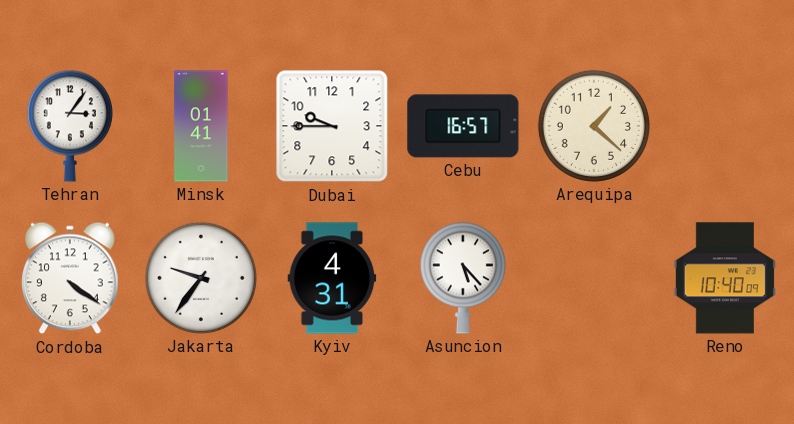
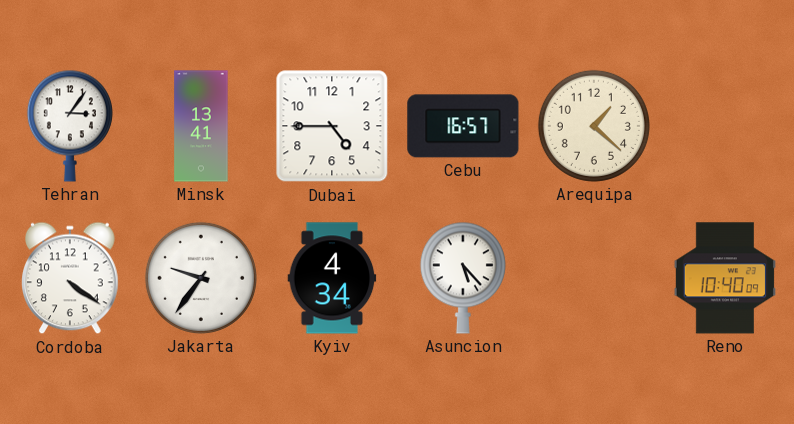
Minsk: 01:41 -> 13:41
Dubai: 9:45 -> 4:45
Kyiv: 4:31 -> 4:34
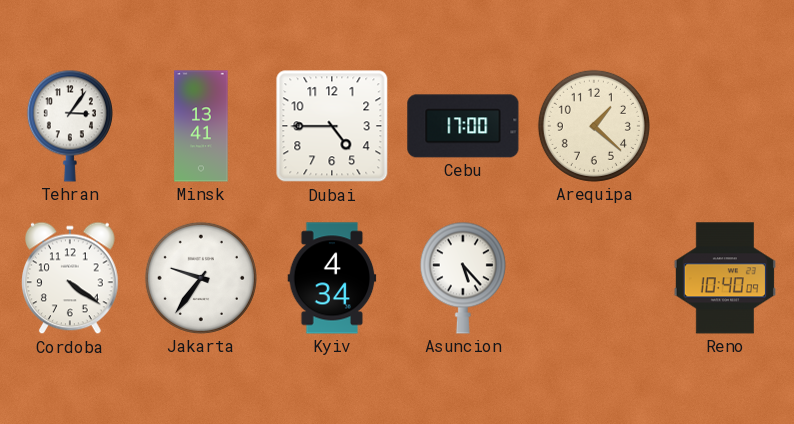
Cebu: 16:57 -> 17:00
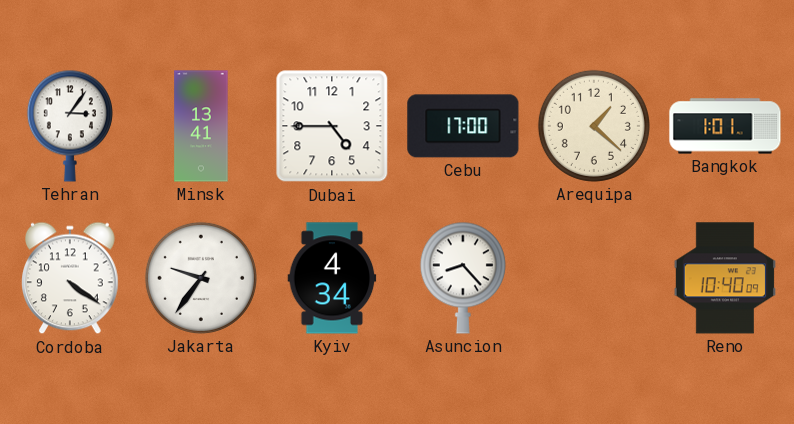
Bangkok: none -> 1:01
Asuncion: 5:23 -> 8:23
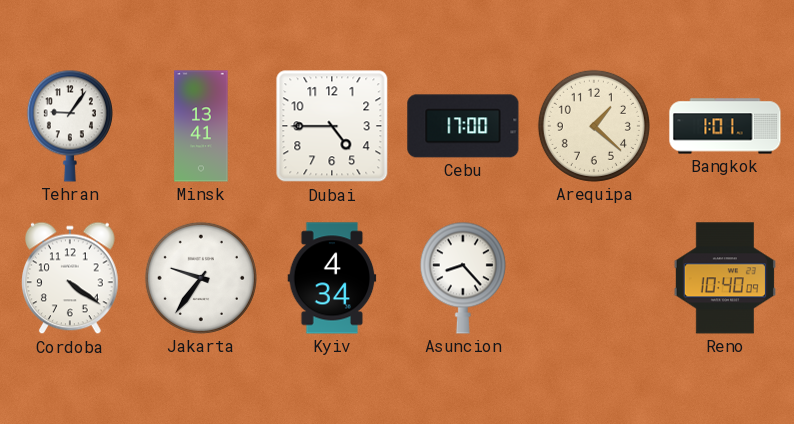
Tehran: 3:06 -> 9:06
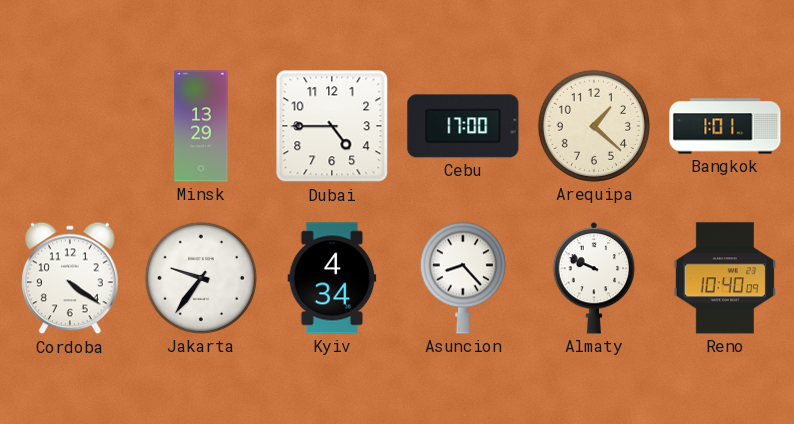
Tehran: 9:06 -> none
Minsk: 13:41 -> 13:29
Almaty: none -> 9:49
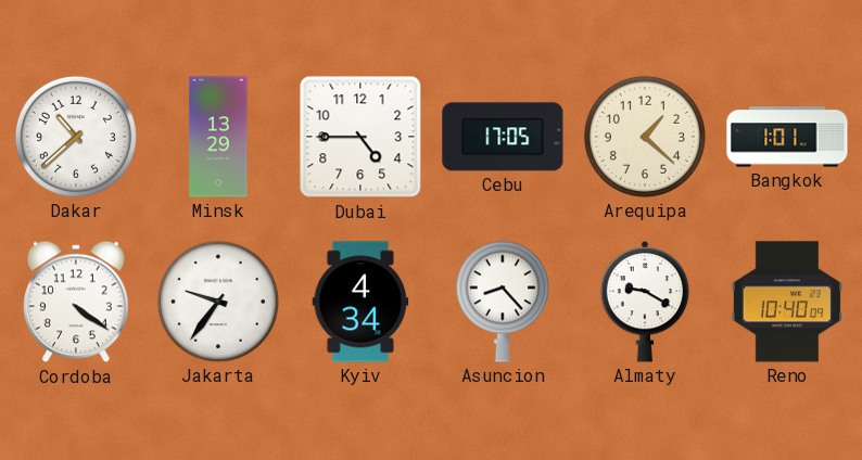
Dakar: none -> 10:38
Cebu: 17:00 -> 17:05
Almaty: 9:49 -> 9:20
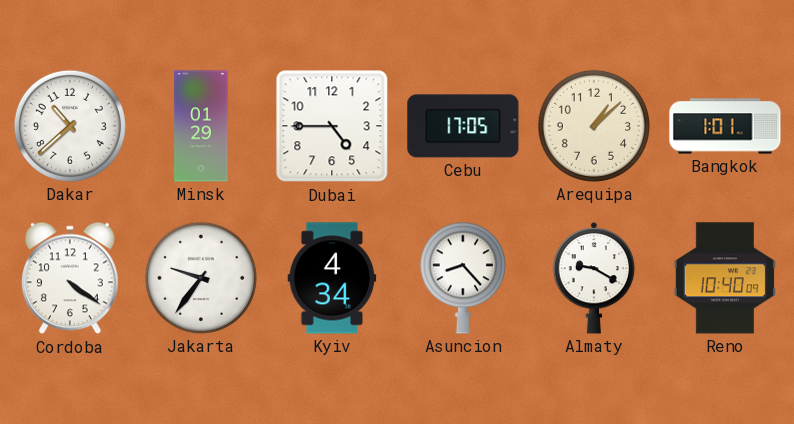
Minsk: 13:29 -> 01:29
Arequipa: 1:22 -> 1:08
